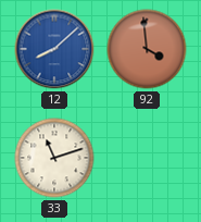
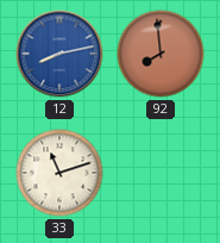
12: 8:08 -> 8:13
92: 3:59 -> 7:59
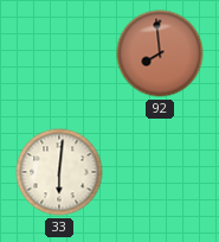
12: 8:13 -> none
33: 11:12 -> 6:01
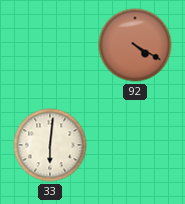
92: 7:59 -> 4:20
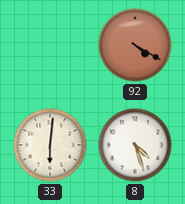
8: none -> 4:27
